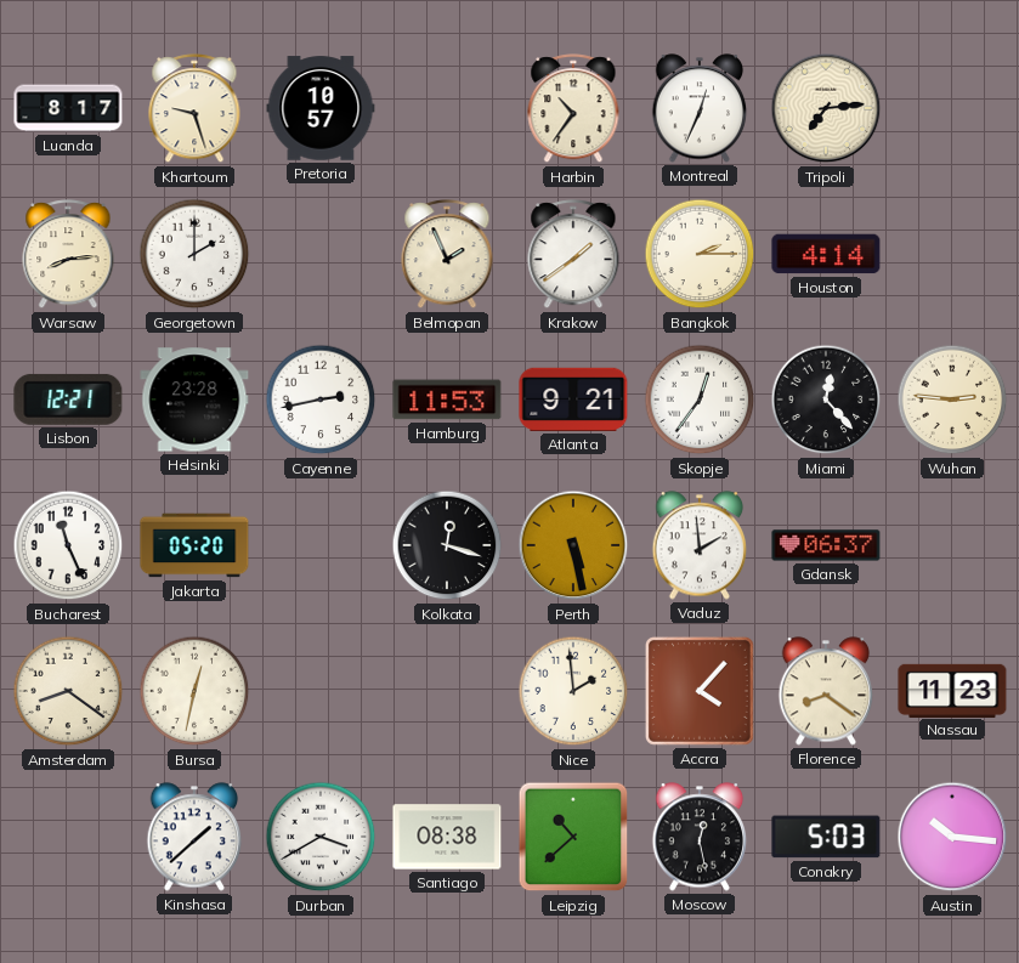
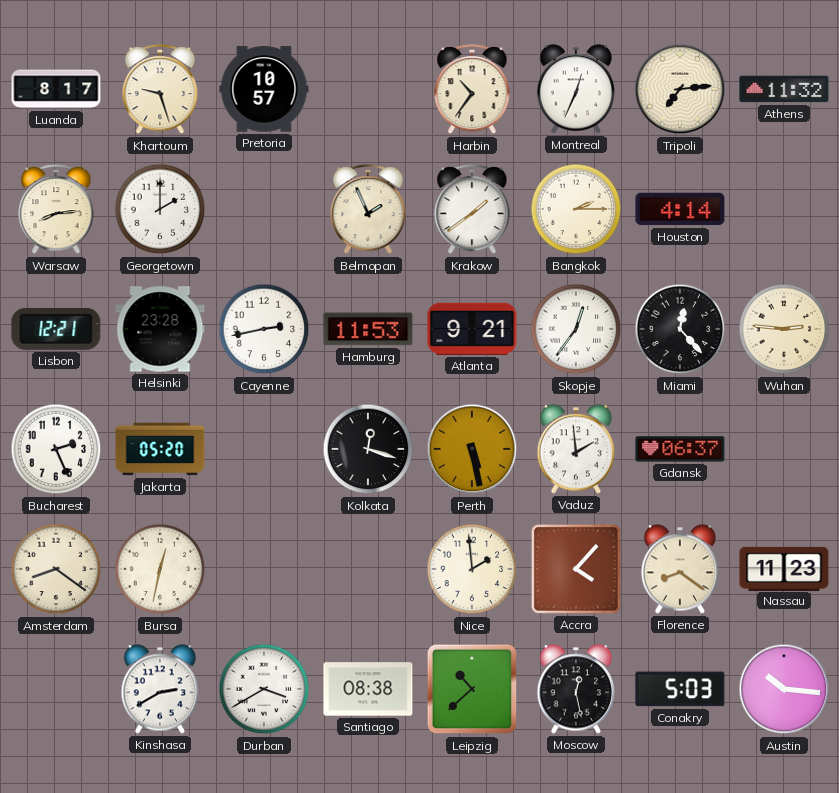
Athens: none -> 11:32
Bucharest: 11:26 -> 2:26
Kinshasa: 1:38 -> 2:40
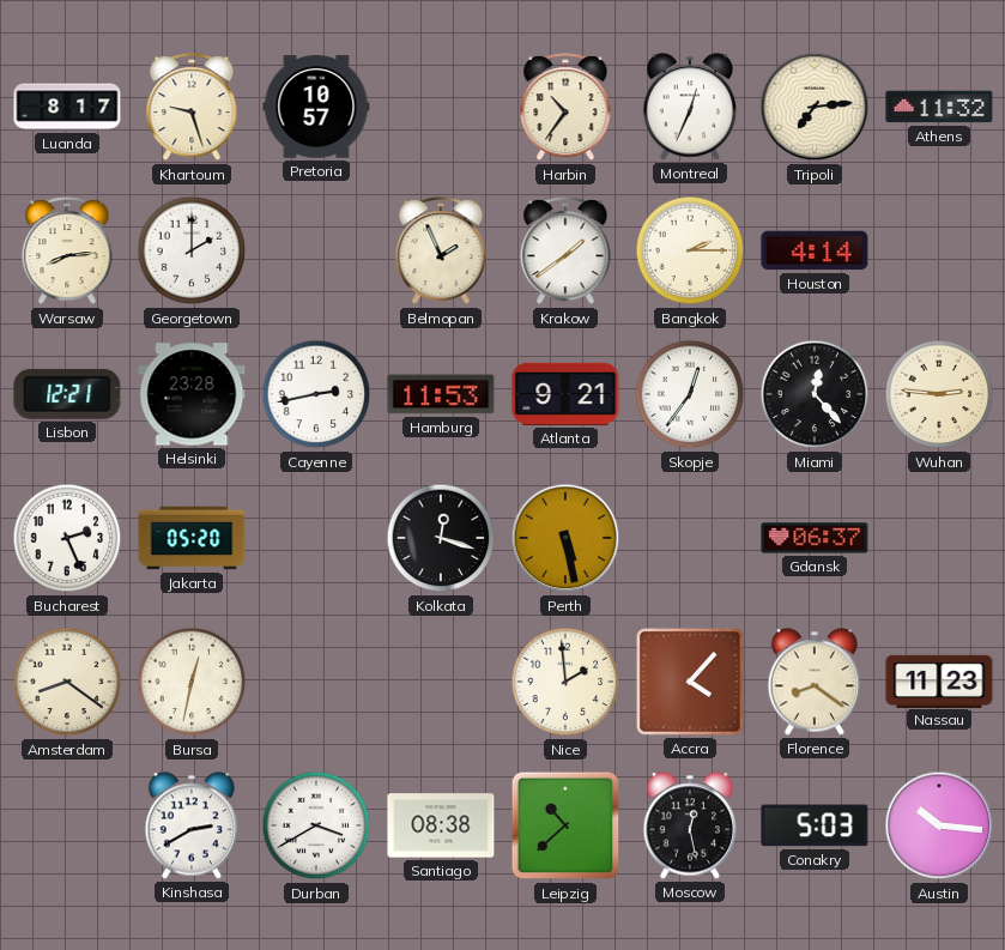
Vaduz: 1:59 -> none
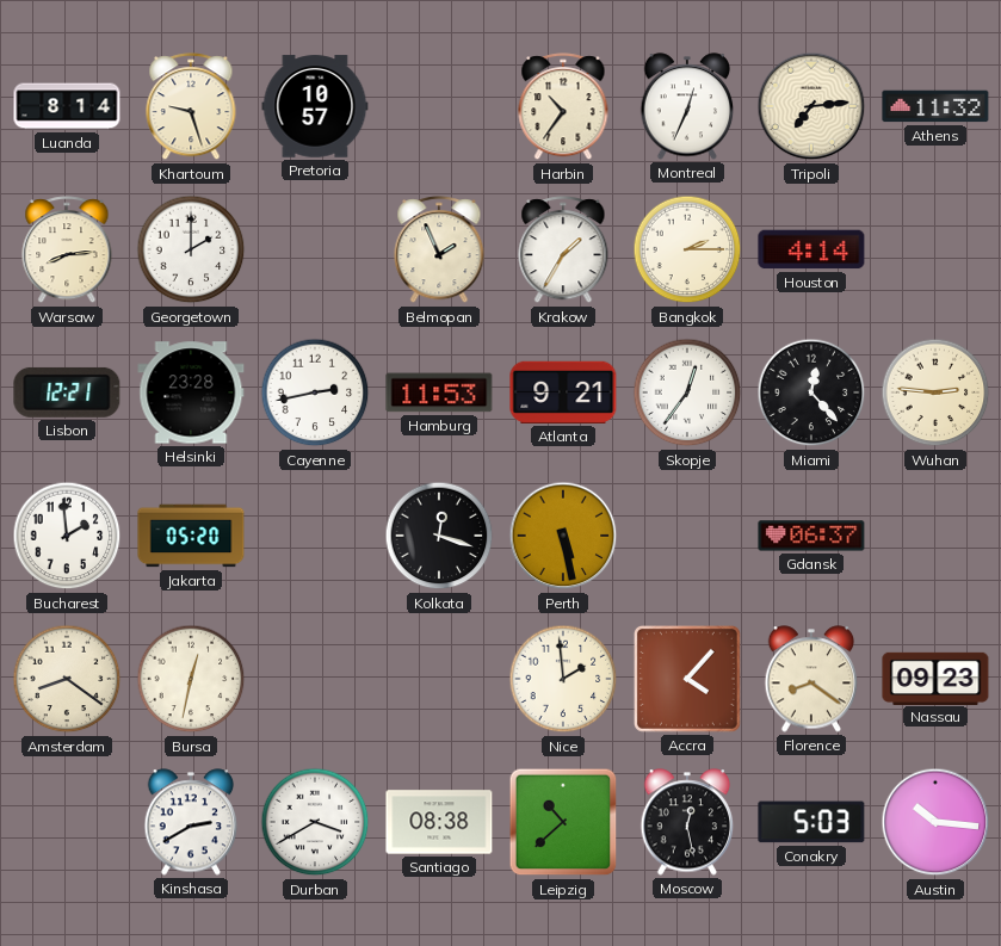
Luanda: 8:17 -> 8:14
Krakow: 1:39 -> 1:35
Bucharest: 2:26 -> 1:59
Nassau: 11:23 -> 09:23
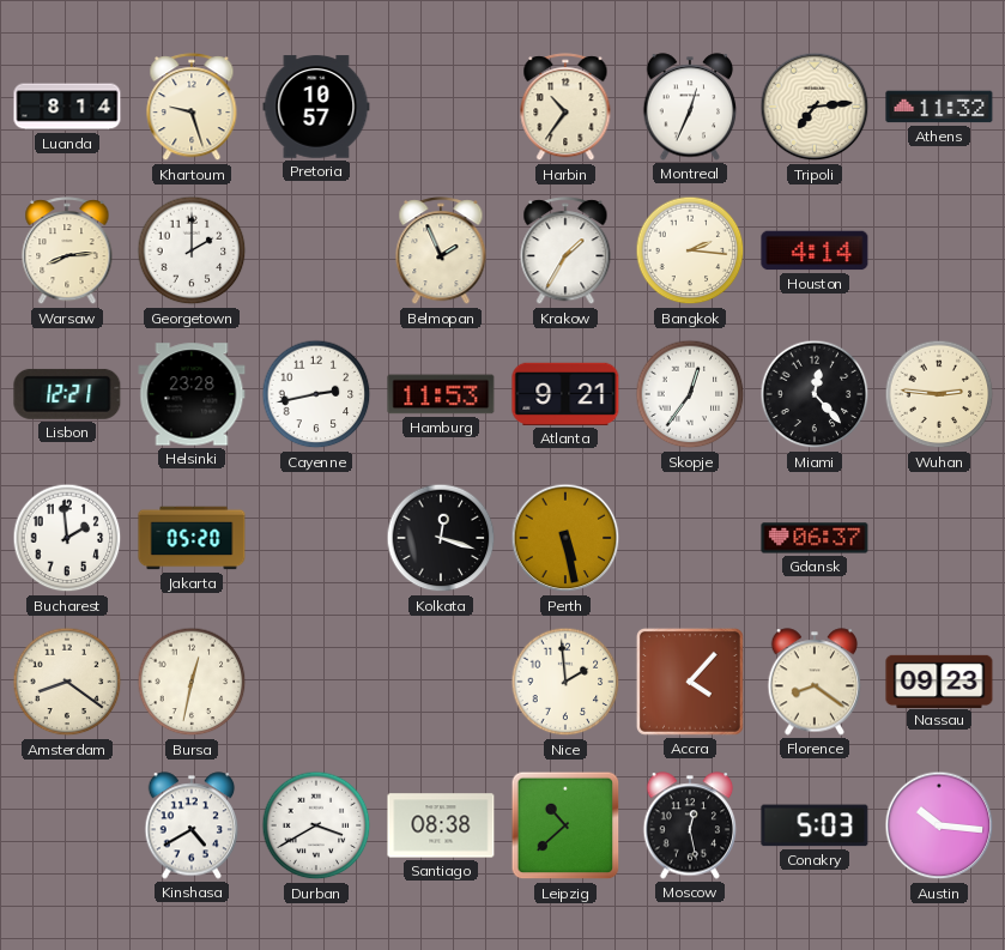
Bangkok: 2:15 -> 2:16
Kinshasa: 2:40 -> 4:40
